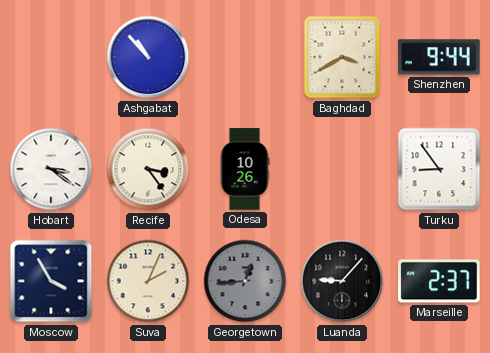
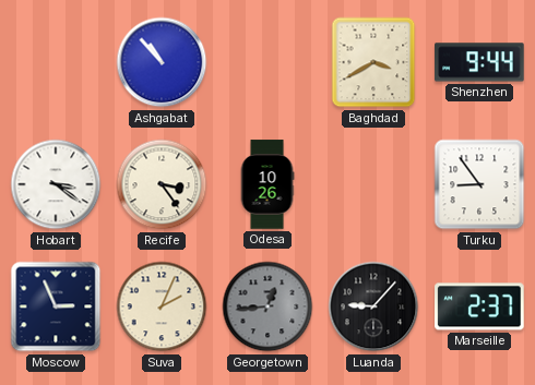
Moscow: 3:55 -> 2:56
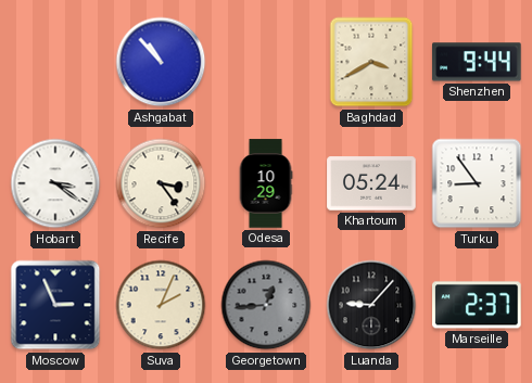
Odesa: 10:26 -> 10:29
Khartoum: none -> 05:24
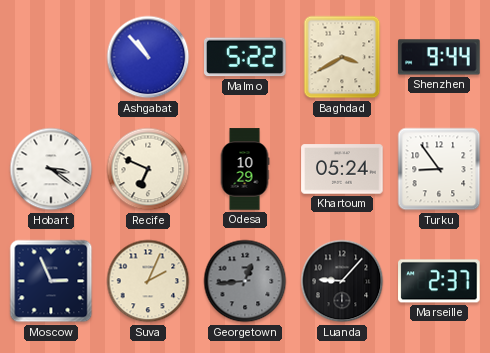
Malmo: none -> 5:22
Recife: 3:24 -> 6:49
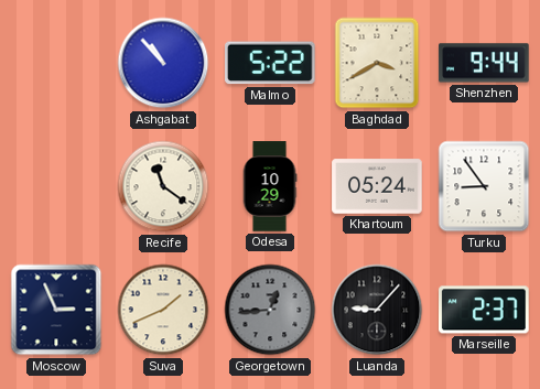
Hobart: 3:21 -> none
Recife: 6:49 -> 11:21
Suva: 2:04 -> 1:41
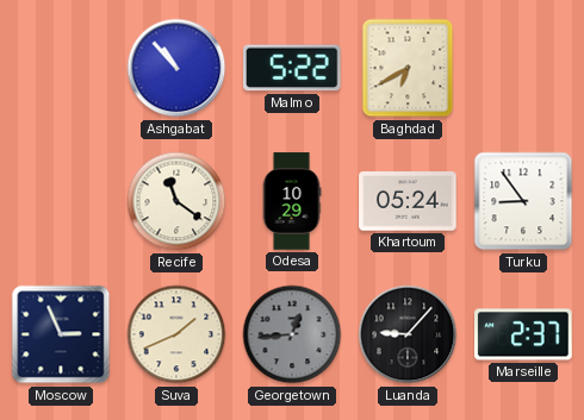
Baghdad: 3:40 -> 6:40
Shenzhen: 9:44 -> none
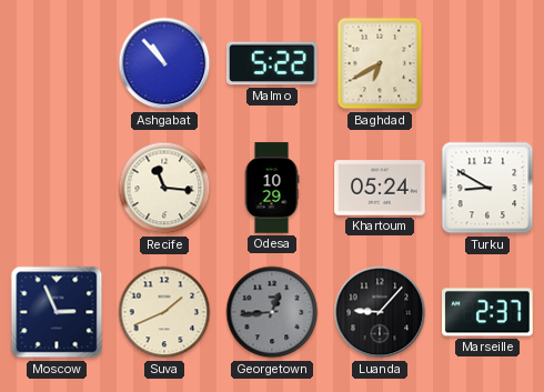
Recife: 11:21 -> 11:16
Turku: 8:54 -> 8:50
